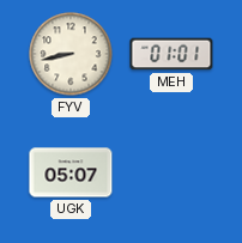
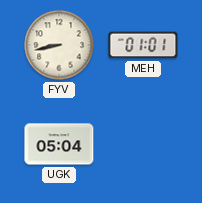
UGK: 05:07 -> 05:04
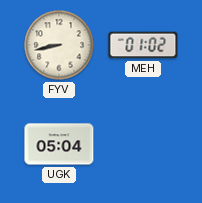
MEH: 01:01 -> 01:02
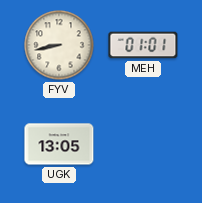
MEH: 01:02 -> 01:01
UGK: 05:04 -> 13:05
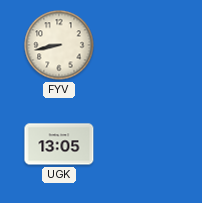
MEH: 01:01 -> none
